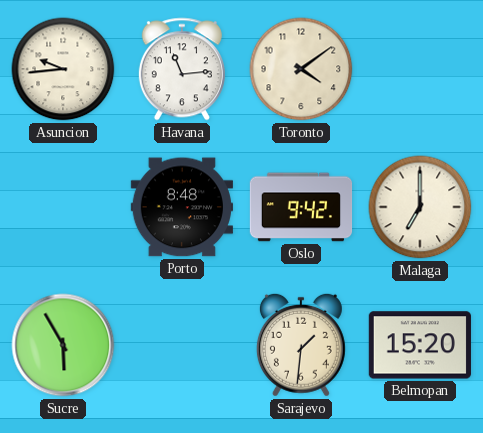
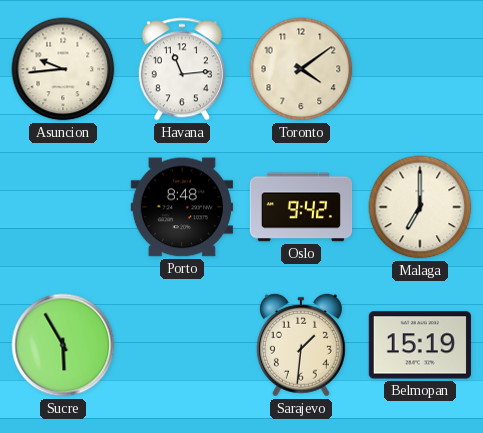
Belmopan: 15:20 -> 15:19
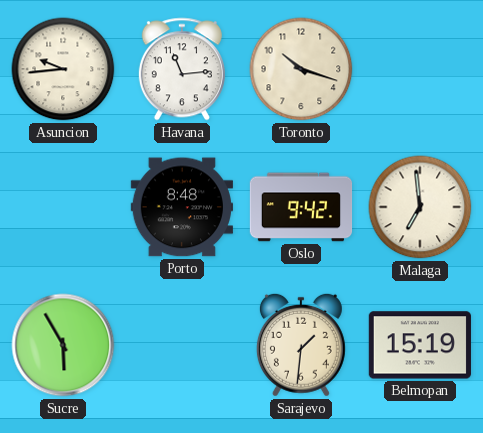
Toronto: 4:09 -> 10:18
Malaga: 7:00 -> 6:59
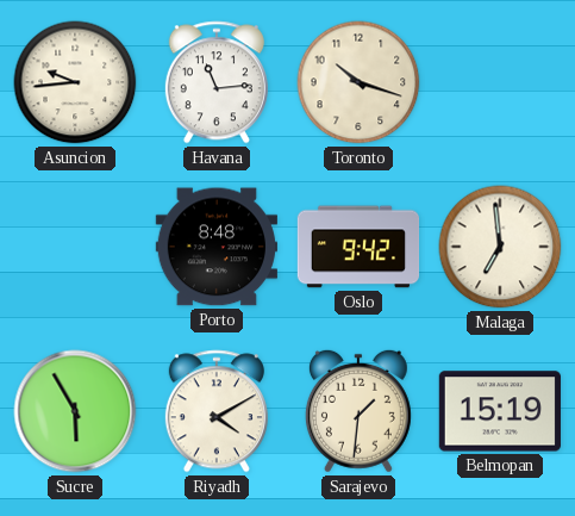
Riyadh: none -> 4:10
